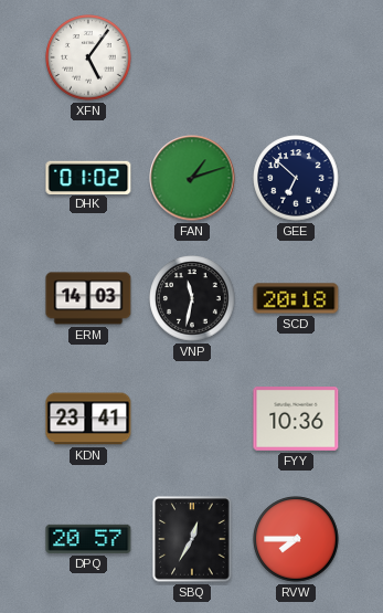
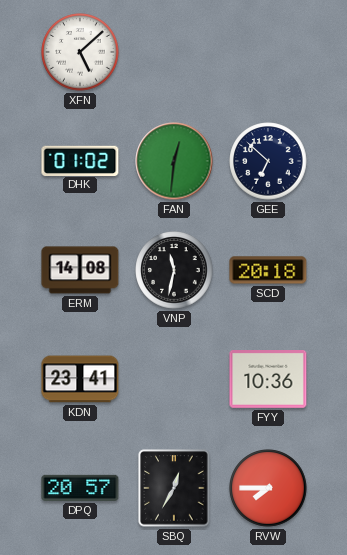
XFN: 5:06 -> 5:08
FAN: 1:12 -> 12:31
ERM: 14:03 -> 14:08
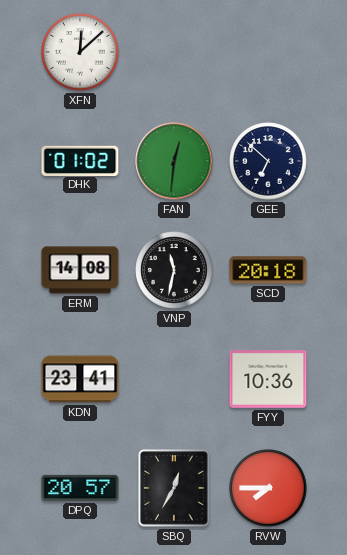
XFN: 5:08 -> 12:08
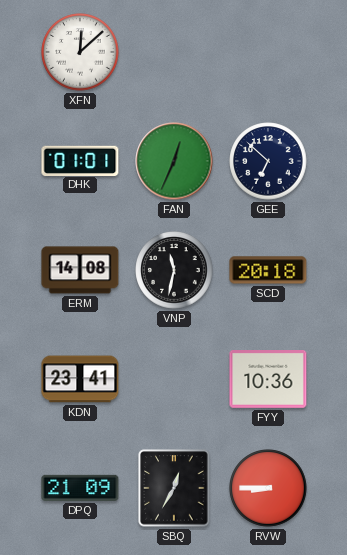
DHK: 01:02 -> 01:01
FAN: 12:31 -> 12:34
DPQ: 20:57 -> 21:09
RVW: 7:45 -> 8:45
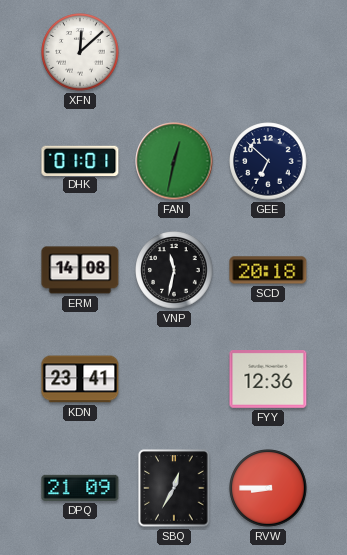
FAN: 12:34 -> 12:32
FYY: 10:36 -> 12:36
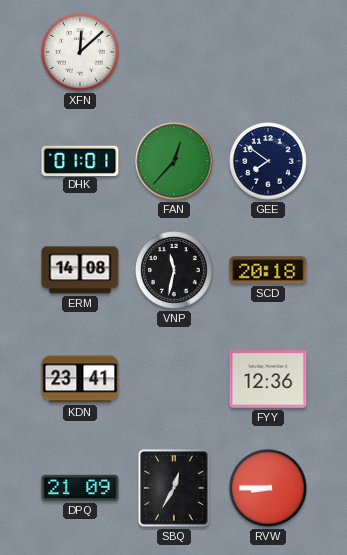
FAN: 12:32 -> 12:37
GEE: 6:52 -> 7:51
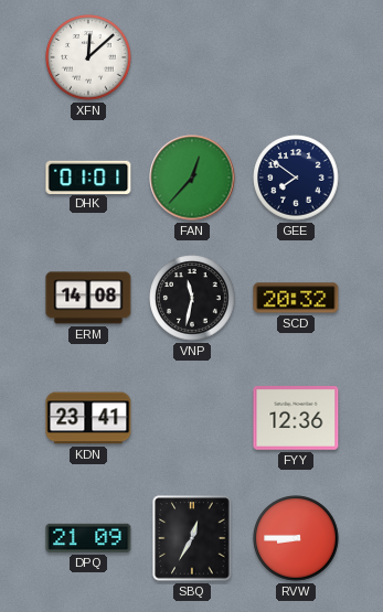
SCD: 20:18 -> 20:32
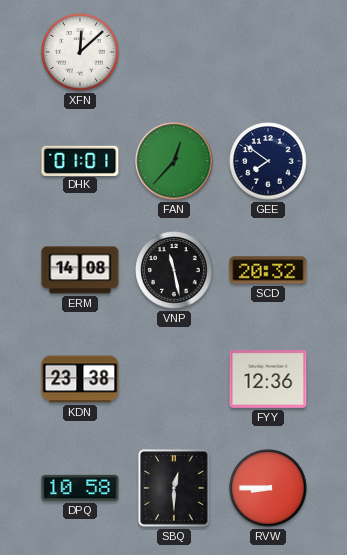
VNP: 11:32 -> 11:28
KDN: 23:41 -> 23:38
DPQ: 21:09 -> 10:58
SBQ: 12:35 -> 12:30
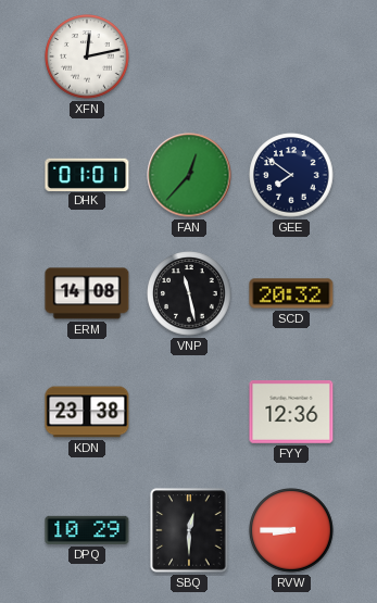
XFN: 12:08 -> 12:13
DPQ: 10:58 -> 10:29
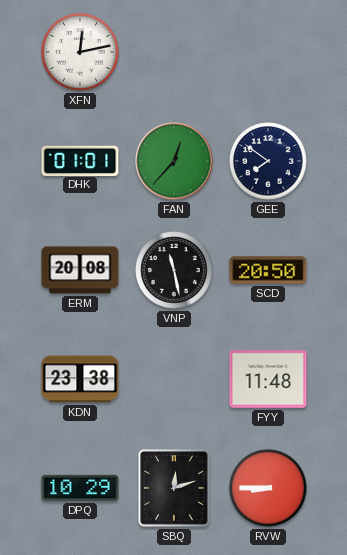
ERM: 14:08 -> 20:08
SCD: 20:32 -> 20:50
FYY: 12:36 -> 11:48
SBQ: 12:30 -> 12:12
